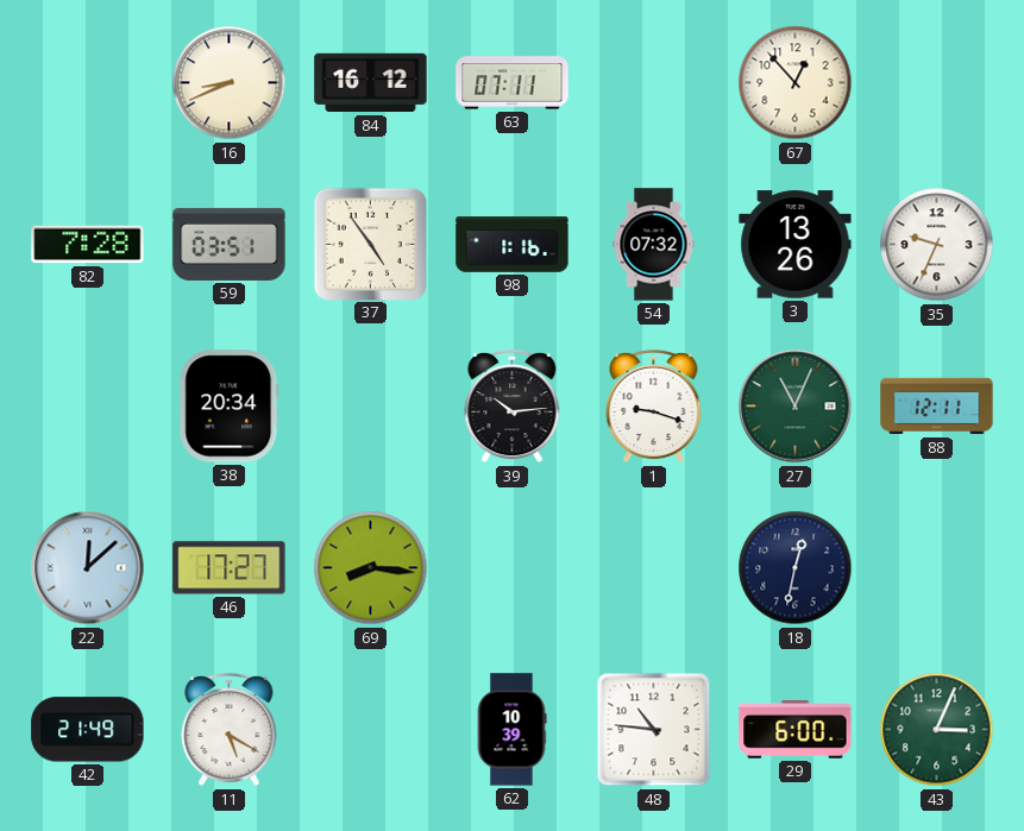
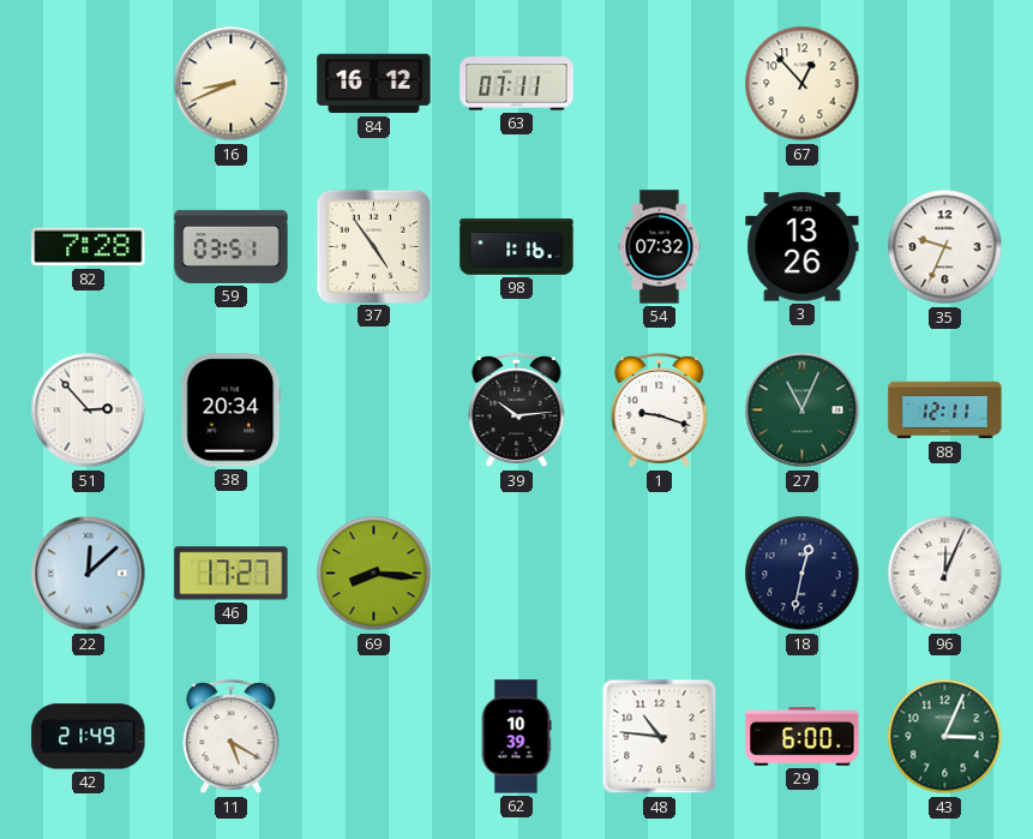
51: none -> 2:53
96: none -> 12:04
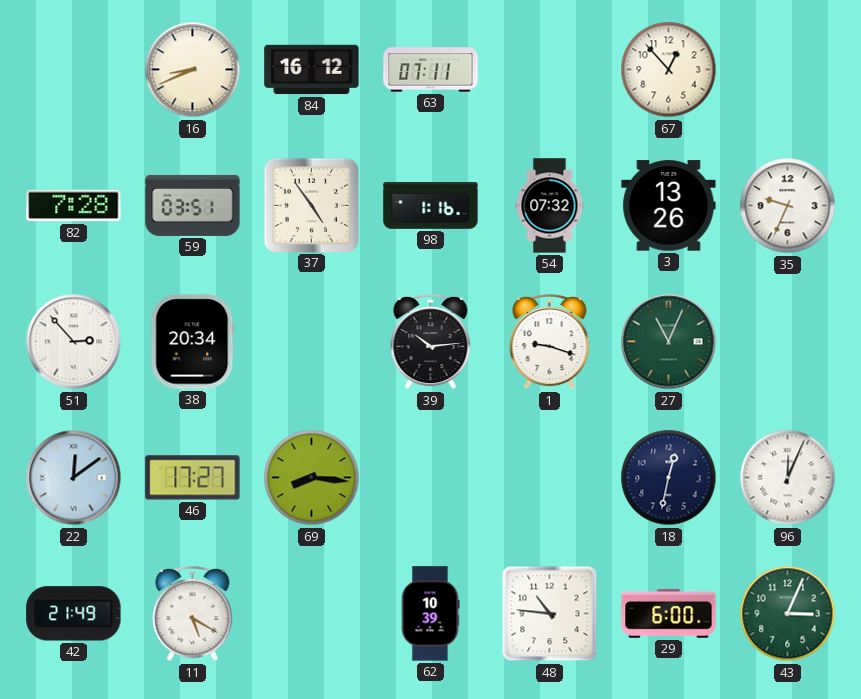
88: 12:11 -> none
22: 12:08 -> 12:09
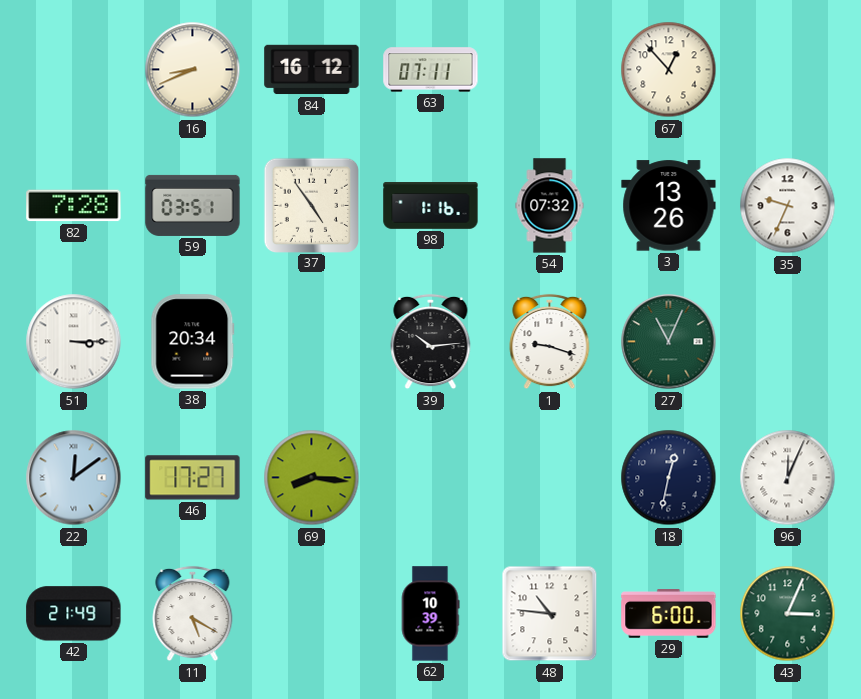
51: 2:53 -> 3:15
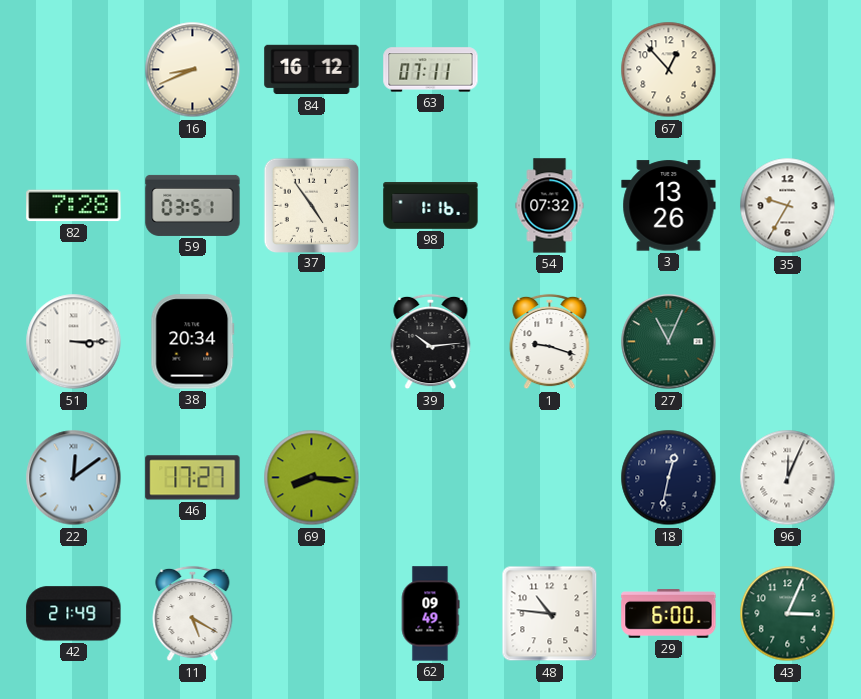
35: 9:34 -> 9:35
62: 10:39 -> 09:49
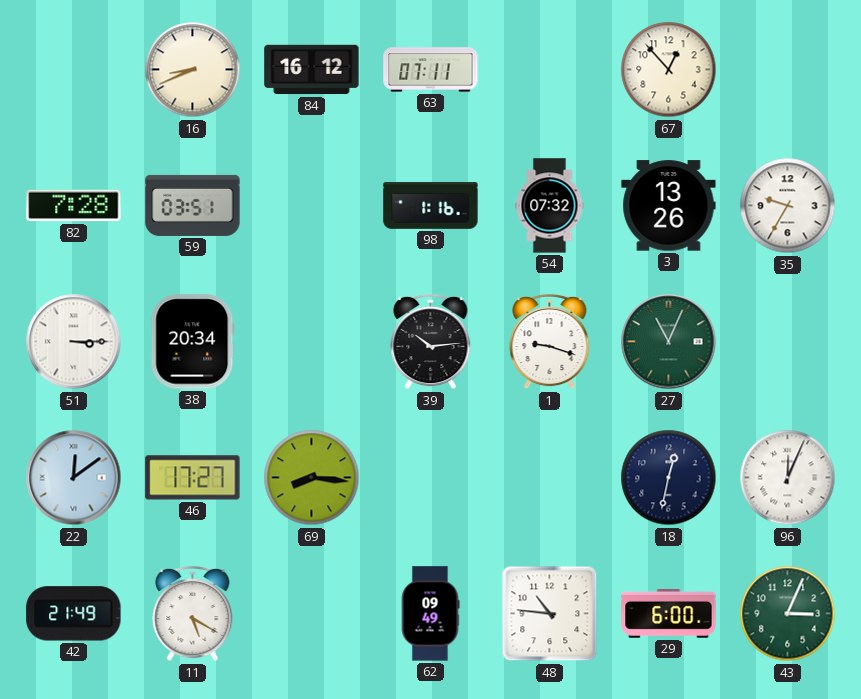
37: 4:54 -> none
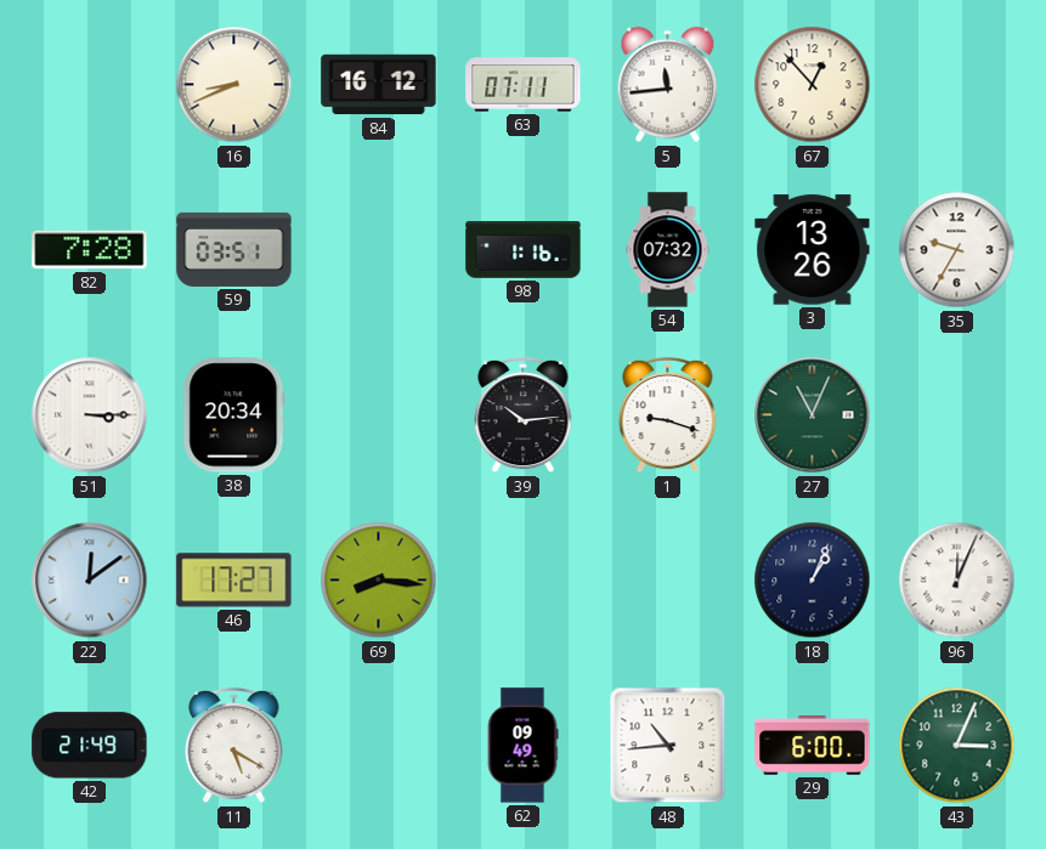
5: none -> 11:44
18: 12:32 -> 1:04
48: 10:46 -> 10:44
